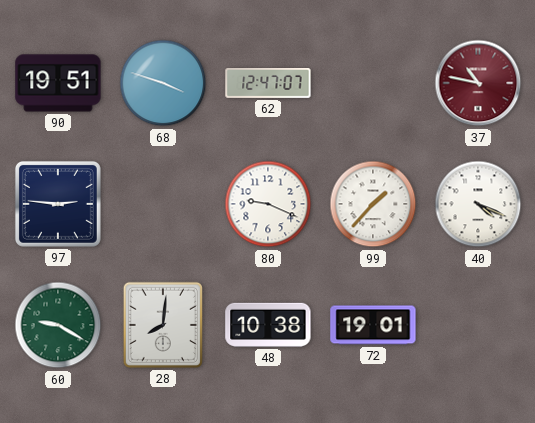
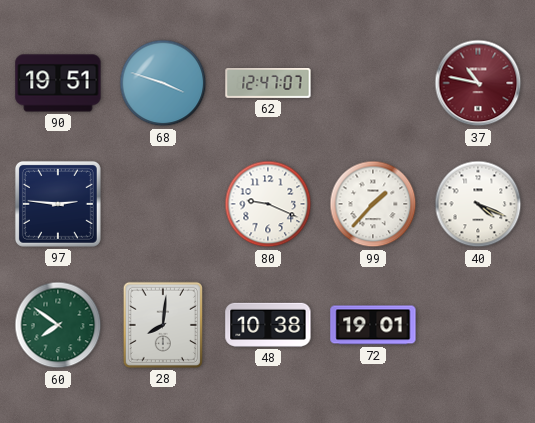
60: 9:20 -> 7:51
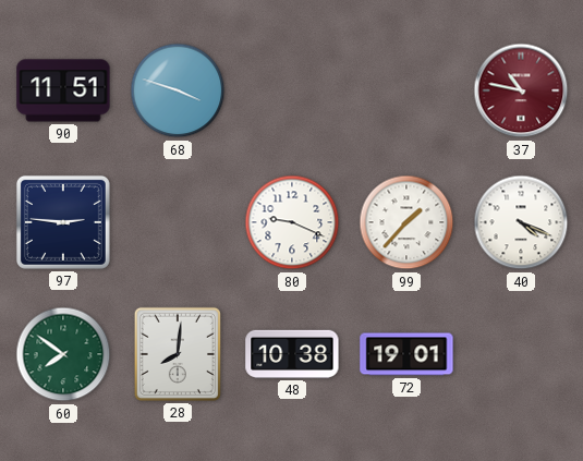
90: 19:51 -> 11:51
62: 12:47 -> none
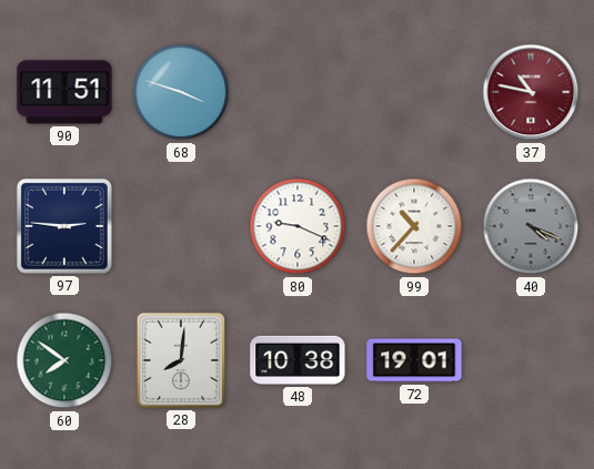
99: 1:37 -> 10:37
40 dial: white -> grey
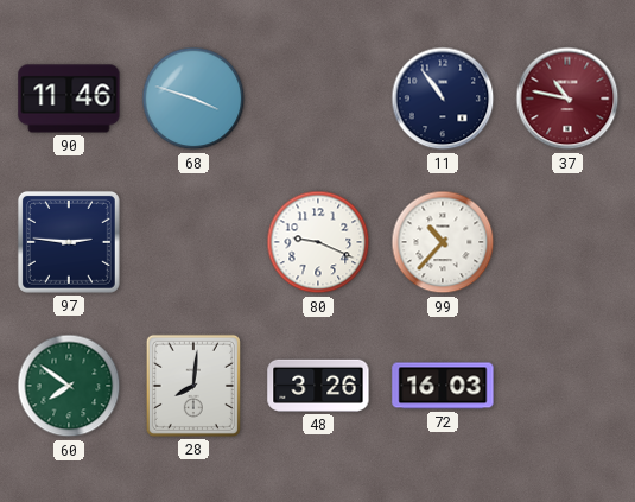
90: 11:51 -> 11:46
11: none -> 10:54
40: 4:19 -> none
48: 10:38 -> 3:26
72: 19:01 -> 16:03
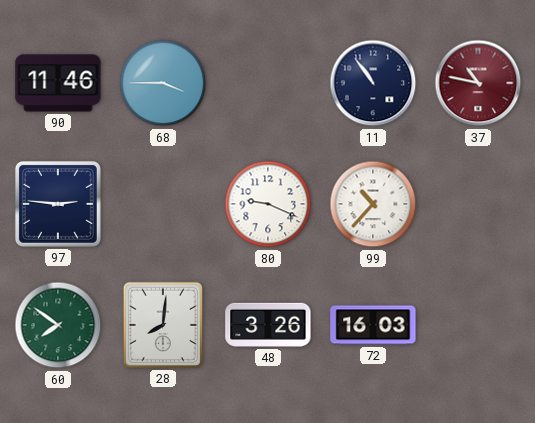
68: 3:48 -> 3:45
